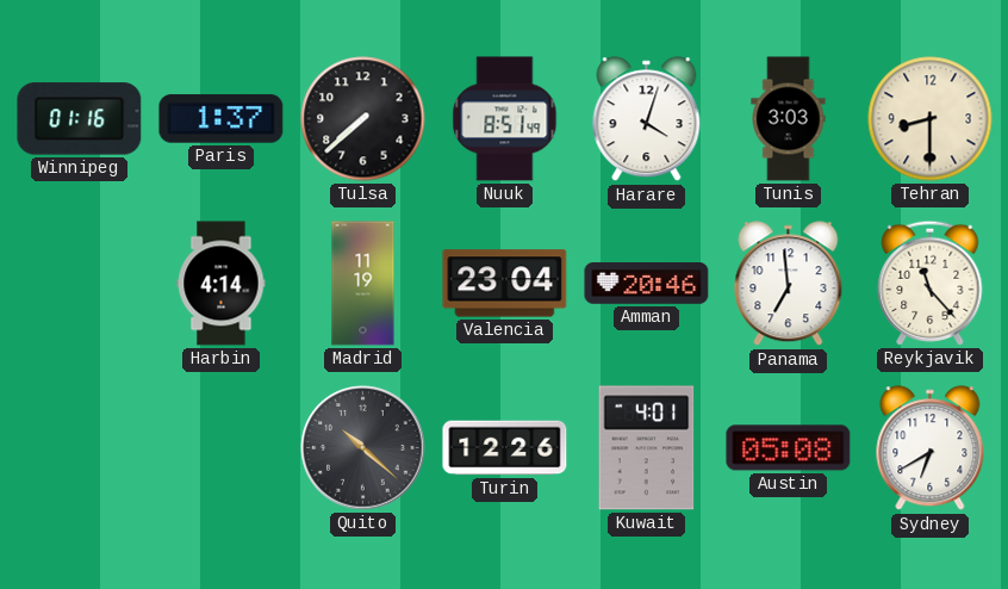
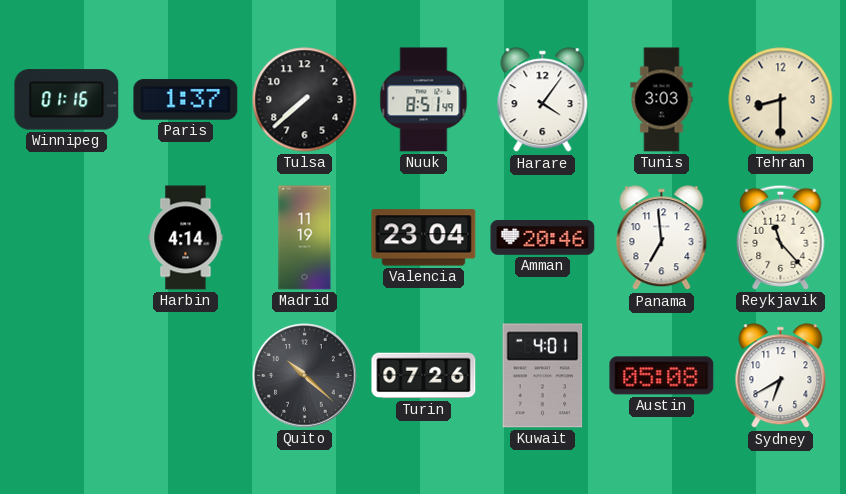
Harare: 4:03 -> 4:06
Turin: 12:26 -> 07:26
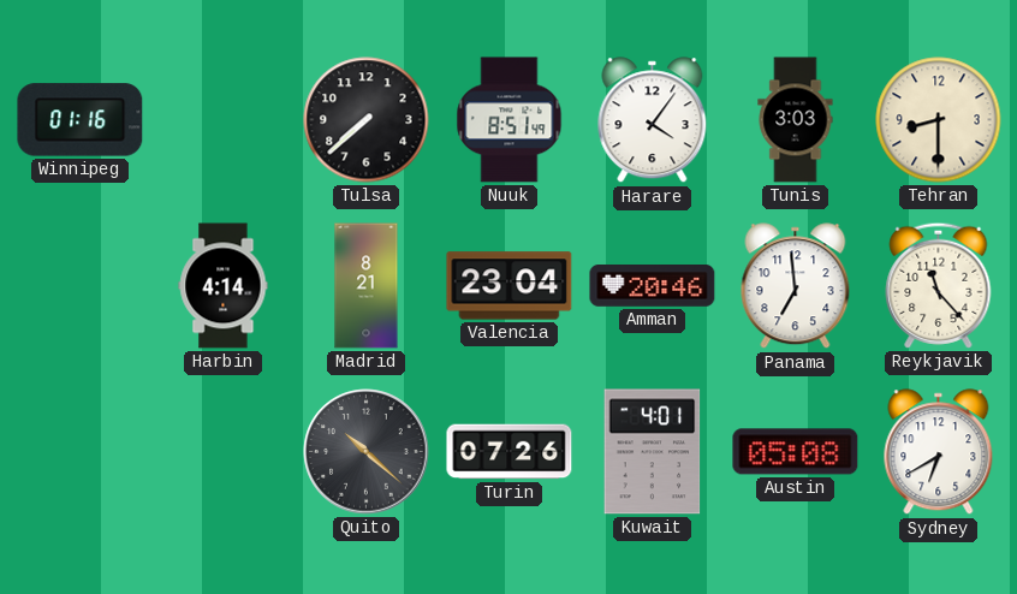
Paris: 1:37 -> none
Madrid: 11:19 -> 8:21
